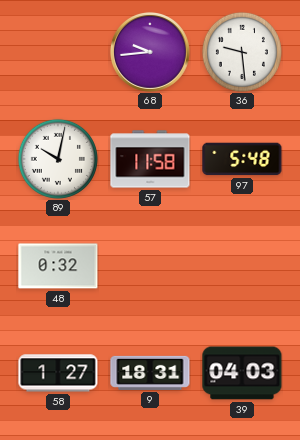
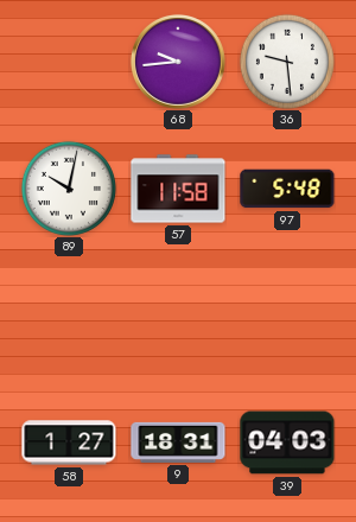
48: 0:32 -> none
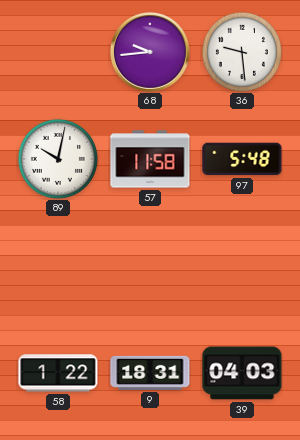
58: 1:27 -> 1:22
